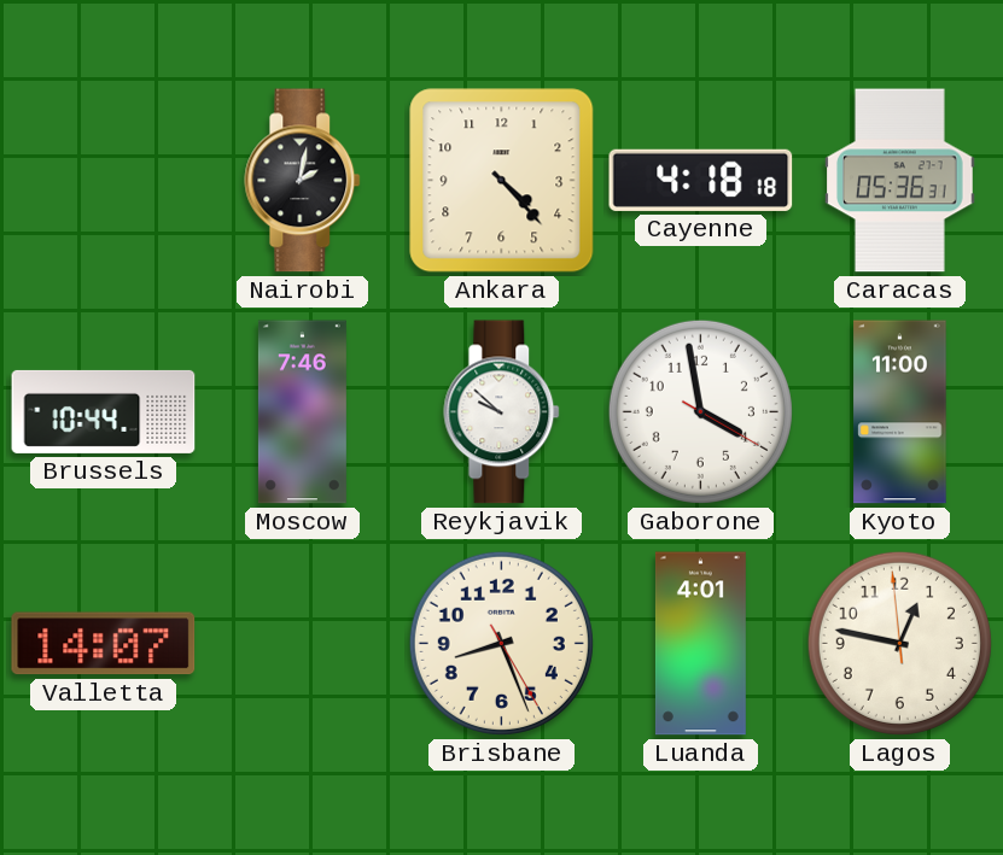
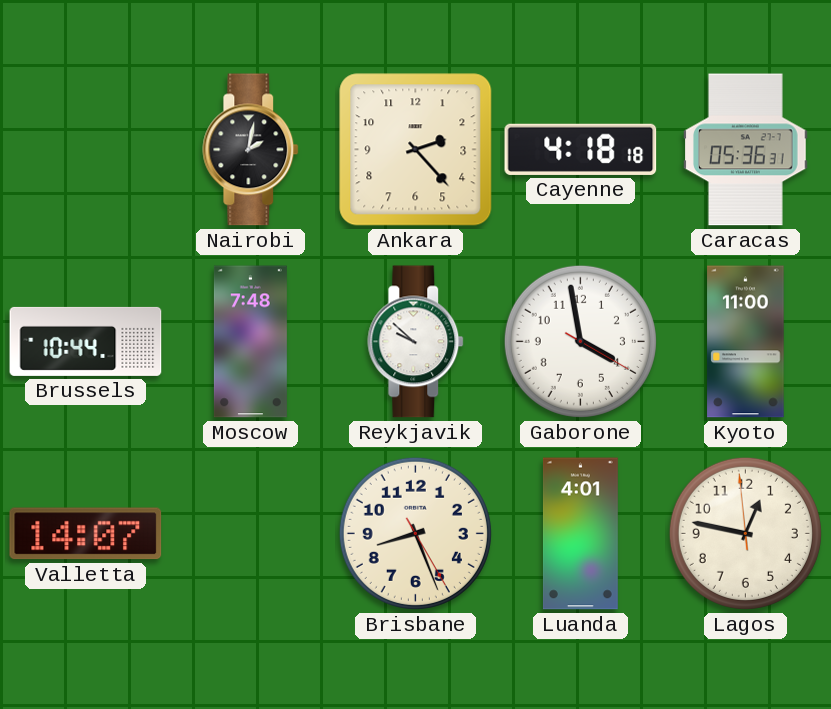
Ankara: 4:23 -> 2:23
Moscow: 7:46 -> 7:48
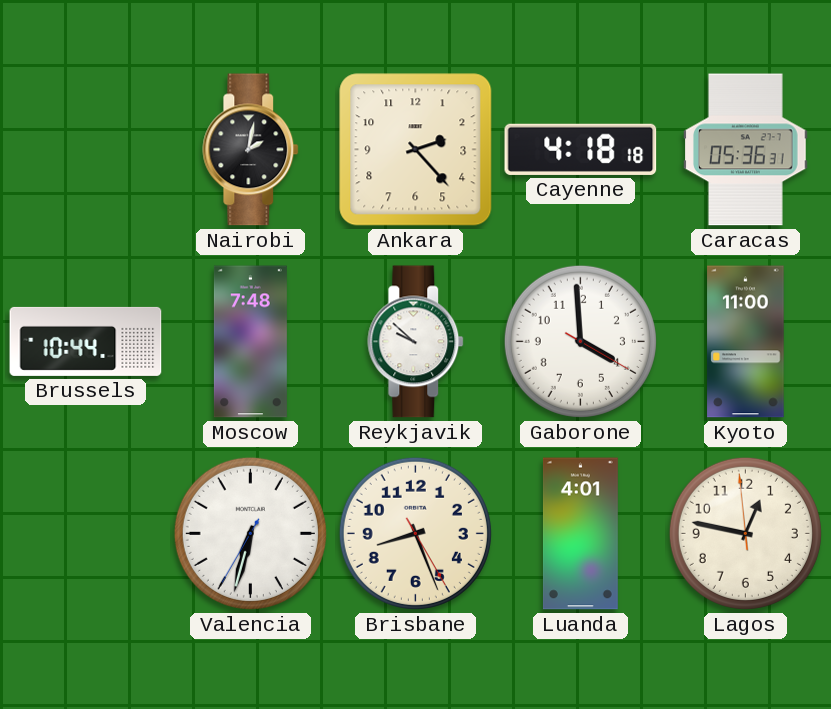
Gaborone: 3:58 -> 3:59
Valletta: 14:07 -> none
Valencia: none -> 6:32
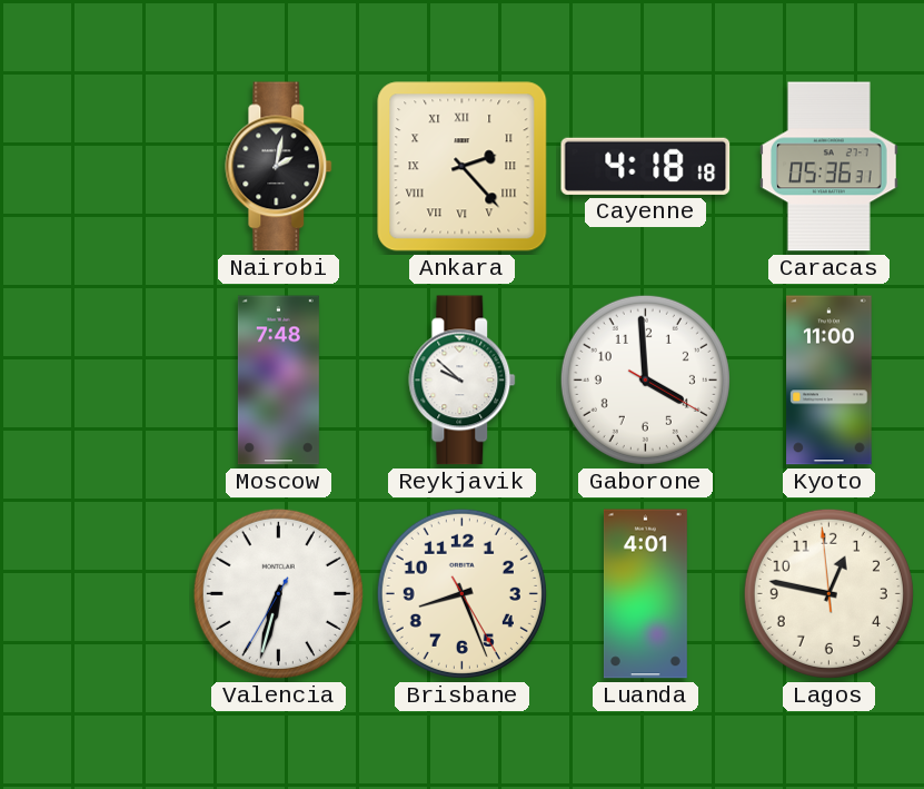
Ankara numerals: Arabic -> Roman
Brussels: 10:44 -> none
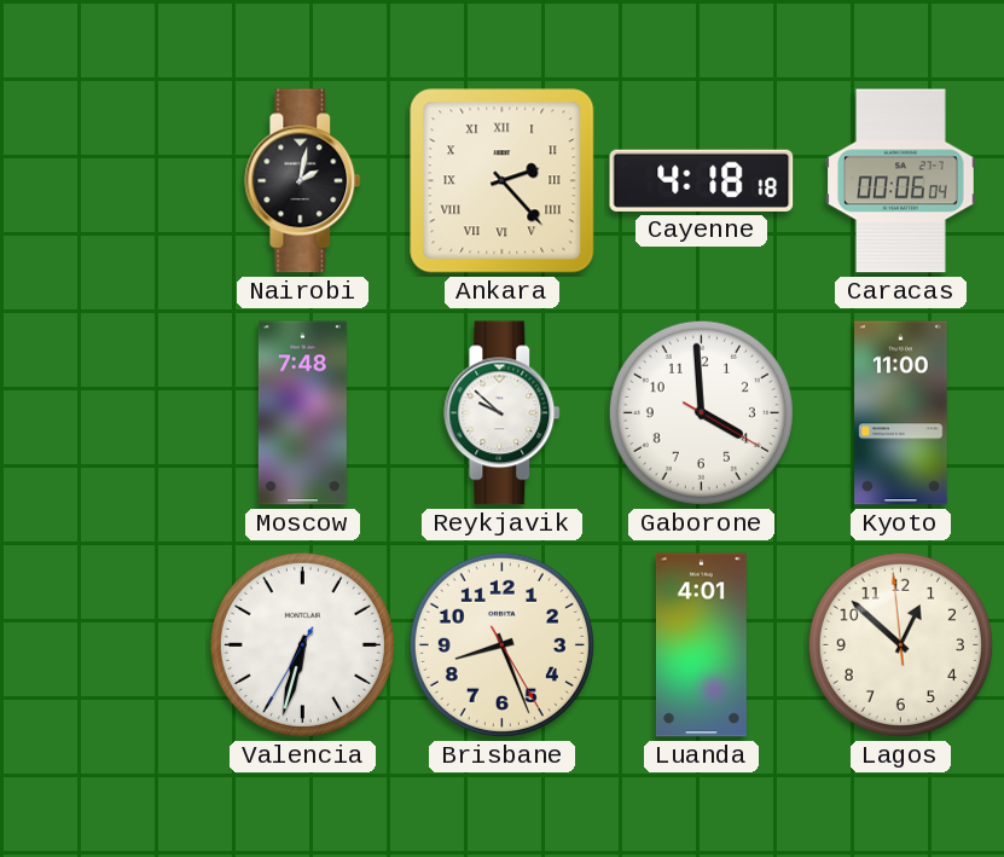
Caracas: 05:36 -> 00:06
Lagos: 12:46 -> 12:51
